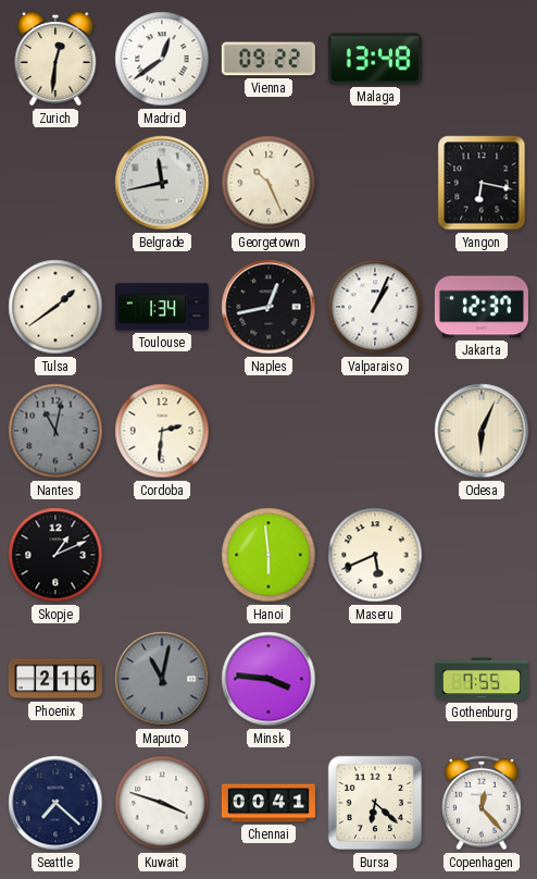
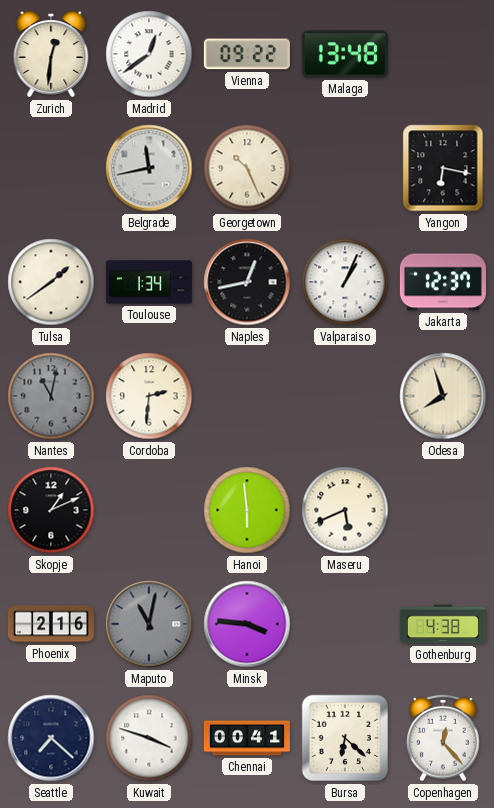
Odesa: 6:04 -> 7:57
Gothenburg: 7:55 -> 4:38
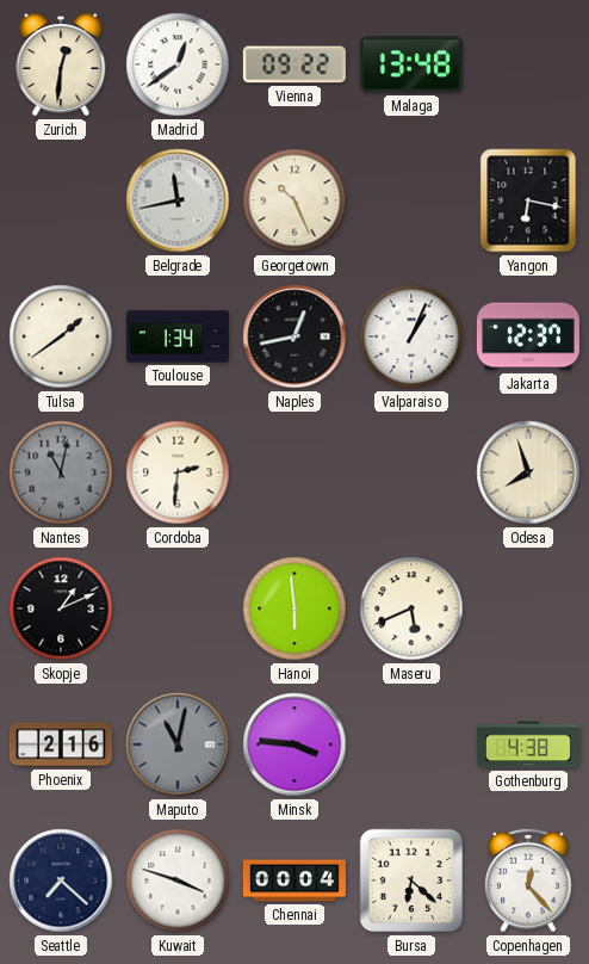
Chennai: 00:41 -> 00:04
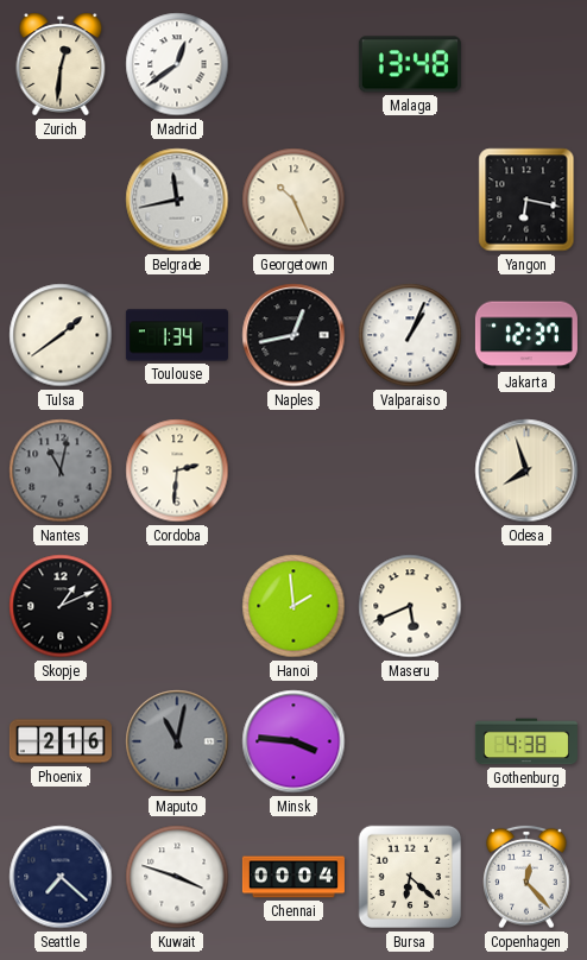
Vienna: 09:22 -> none
Hanoi: 5:59 -> 1:59
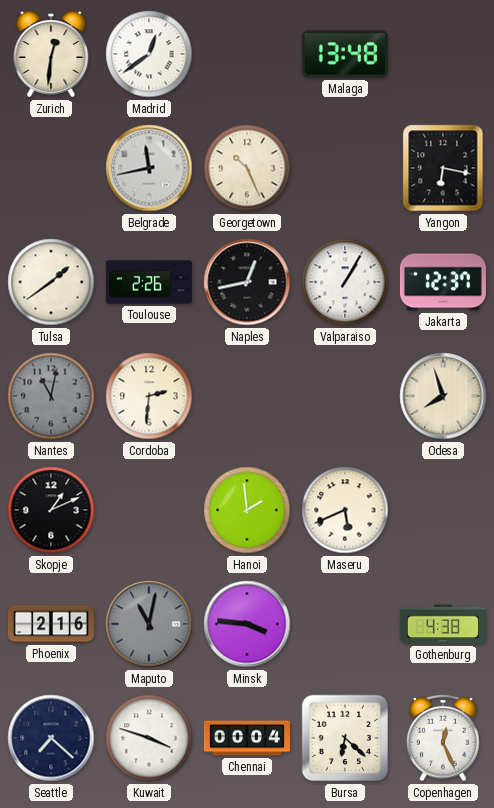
Toulouse: 1:34 -> 2:26
Valparaiso: 1:04 -> 1:05
Copenhagen: 12:23 -> 12:26
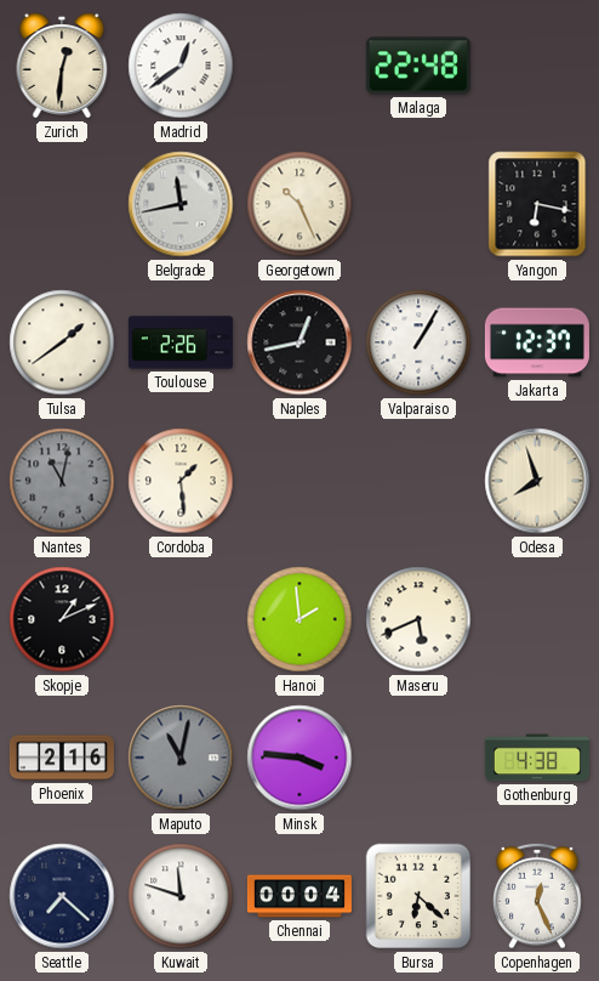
Malaga: 13:48 -> 22:48
Cordoba: 2:31 -> 1:29
Kuwait: 3:48 -> 11:48
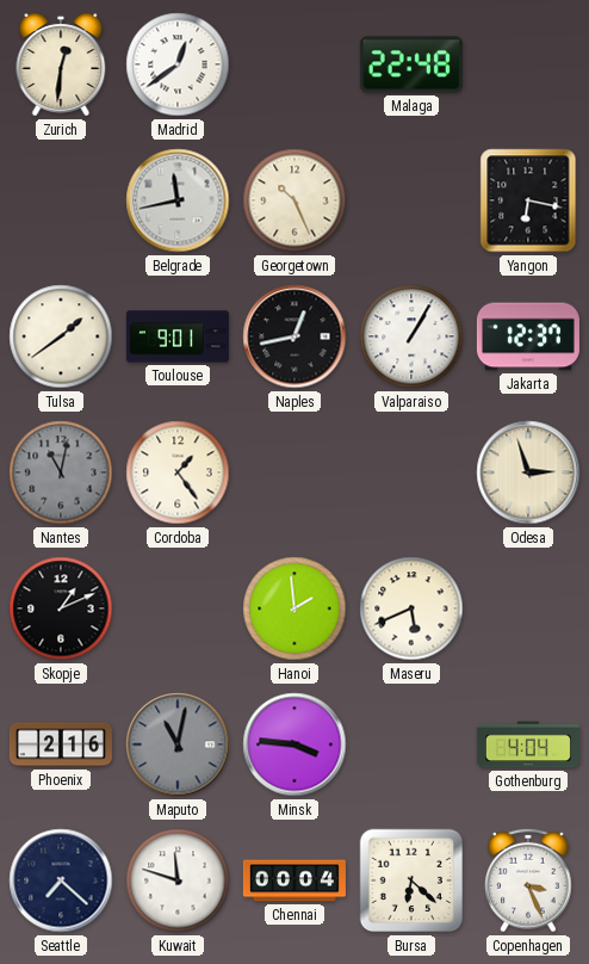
Toulouse: 2:26 -> 9:01
Cordoba: 1:29 -> 1:24
Odesa: 7:57 -> 2:57
Gothenburg: 4:38 -> 4:04
Copenhagen: 12:26 -> 3:26
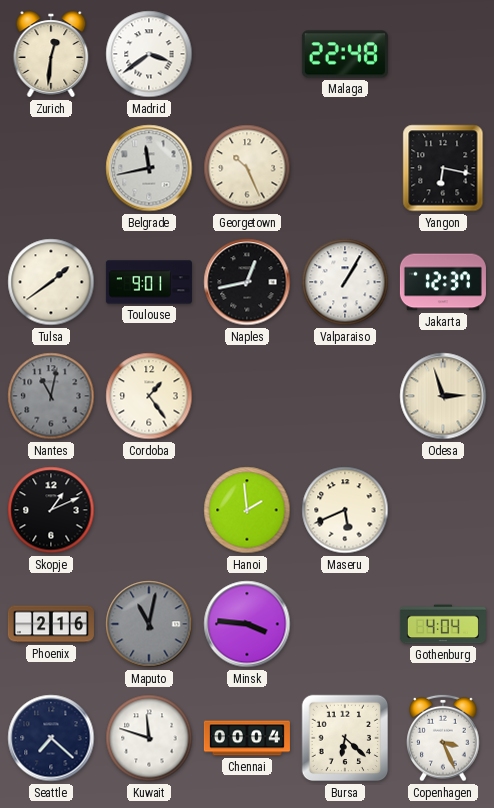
Madrid: 12:39 -> 3:39
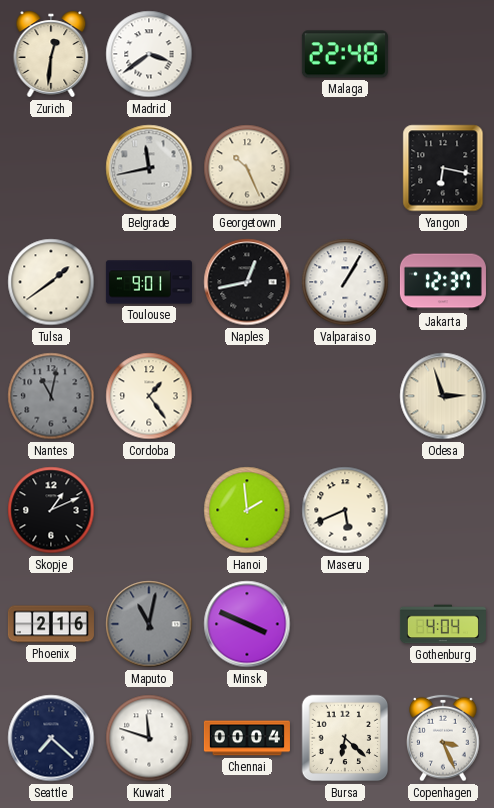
Minsk: 3:46 -> 3:49
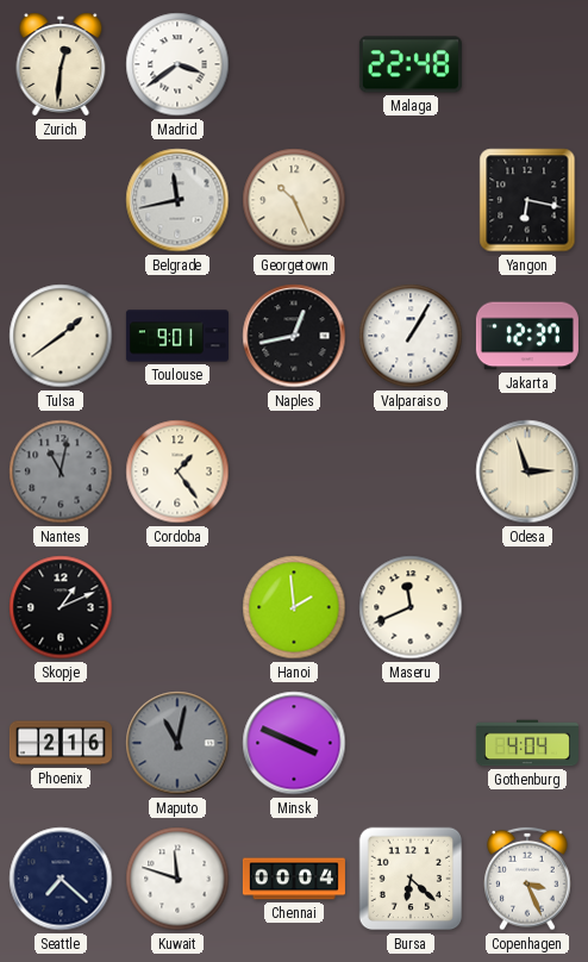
Maseru: 5:41 -> 11:41
